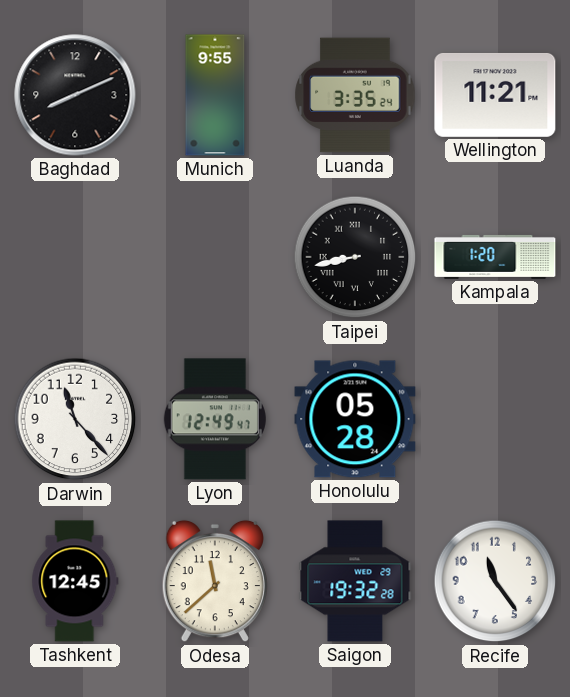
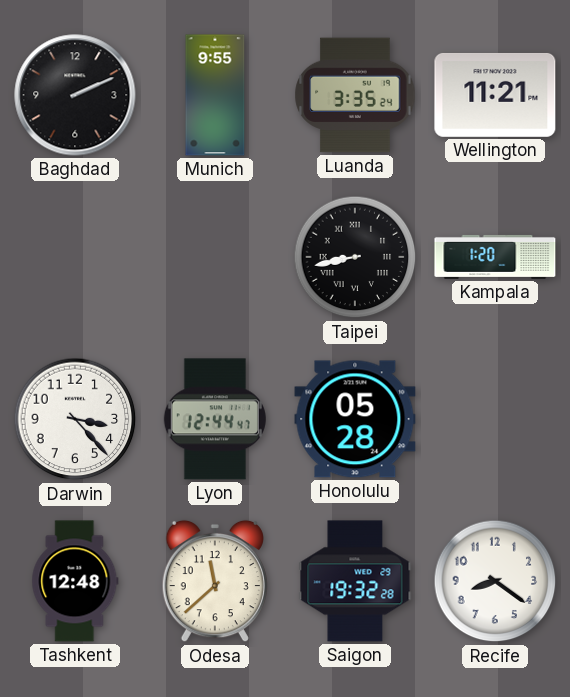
Baghdad: 8:11 -> 2:11
Darwin: 11:23 -> 3:23
Lyon: 12:49 -> 12:44
Tashkent: 12:45 -> 12:48
Recife: 11:24 -> 8:21
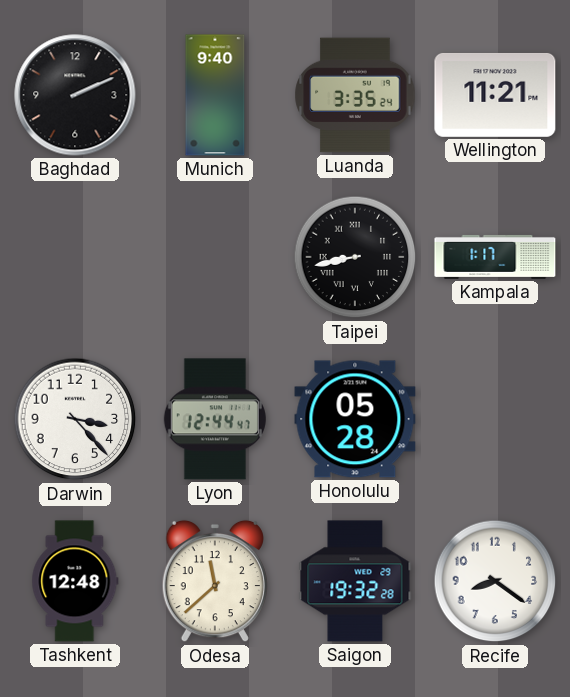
Munich: 9:55 -> 9:40
Kampala: 1:20 -> 1:17
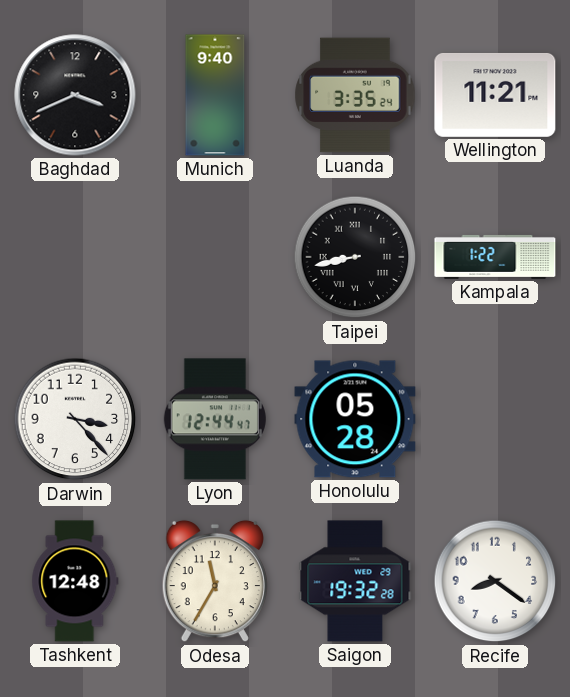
Baghdad: 2:11 -> 3:41
Kampala: 1:17 -> 1:22
Odesa: 11:38 -> 11:35
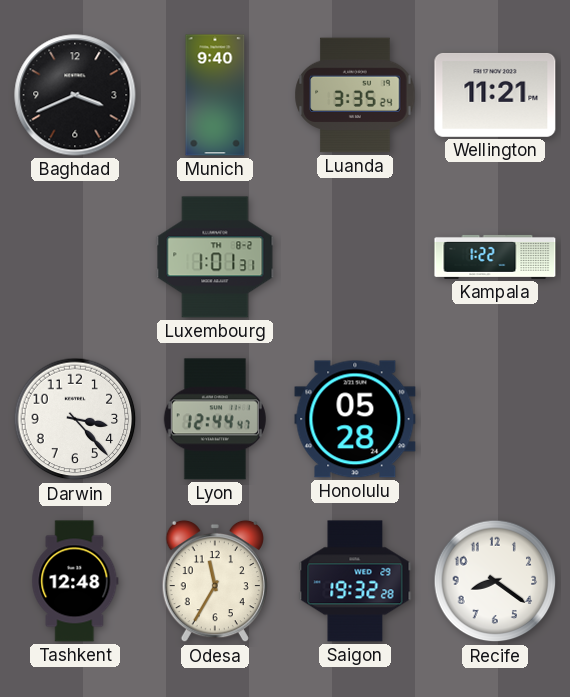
Luxembourg: none -> 1:01
Taipei: 8:43 -> none
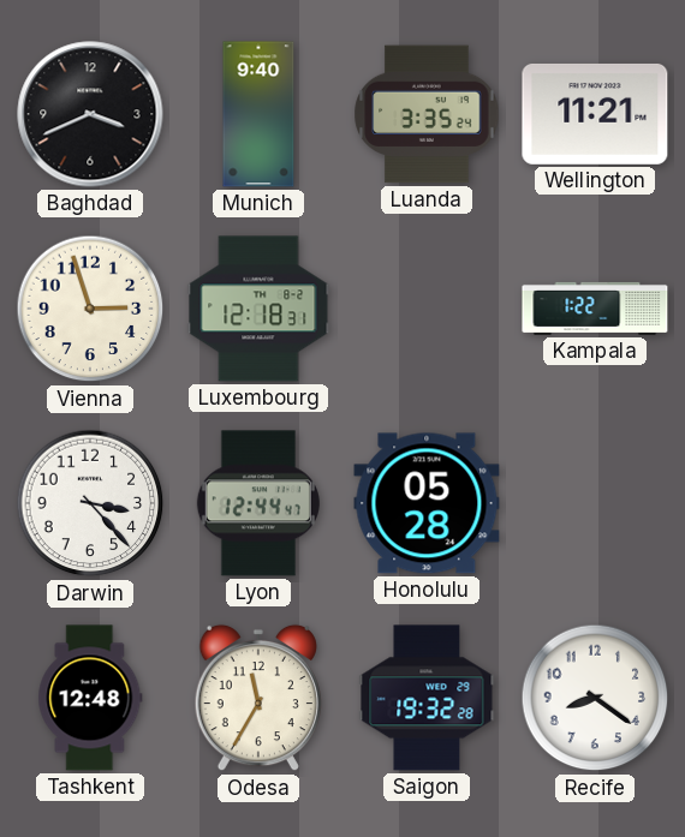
Vienna: none -> 2:57
Luxembourg: 1:01 -> 12:18
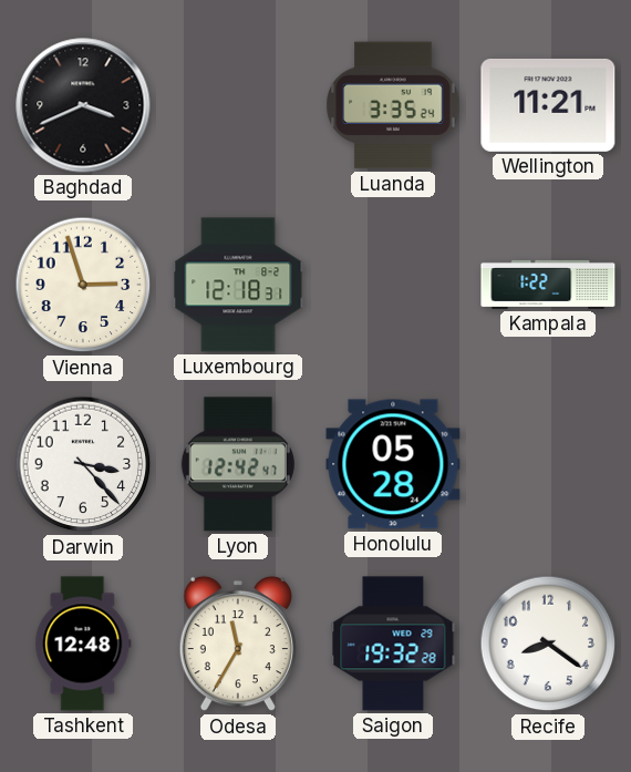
Munich: 9:40 -> none
Lyon: 12:44 -> 12:42
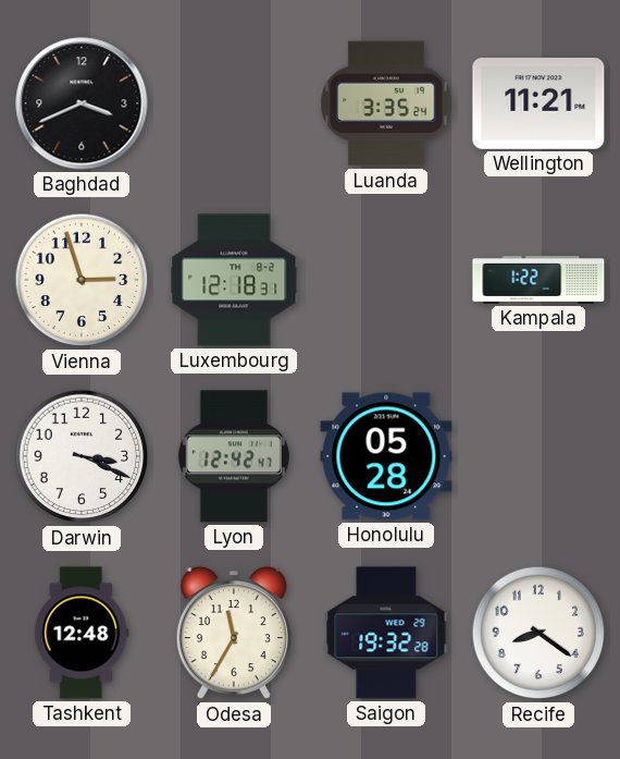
Darwin: 3:23 -> 3:19
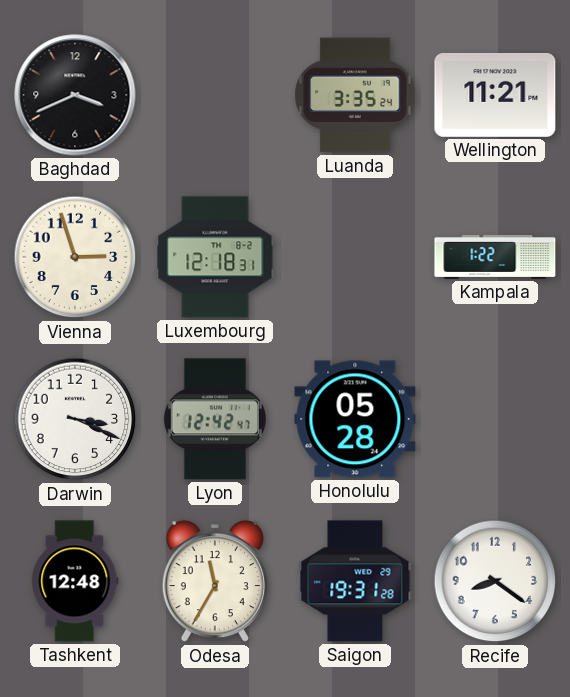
Saigon: 19:32 -> 19:31
